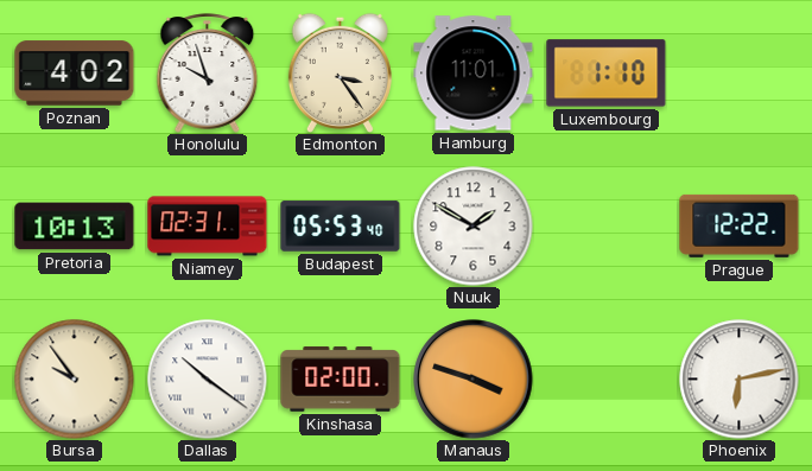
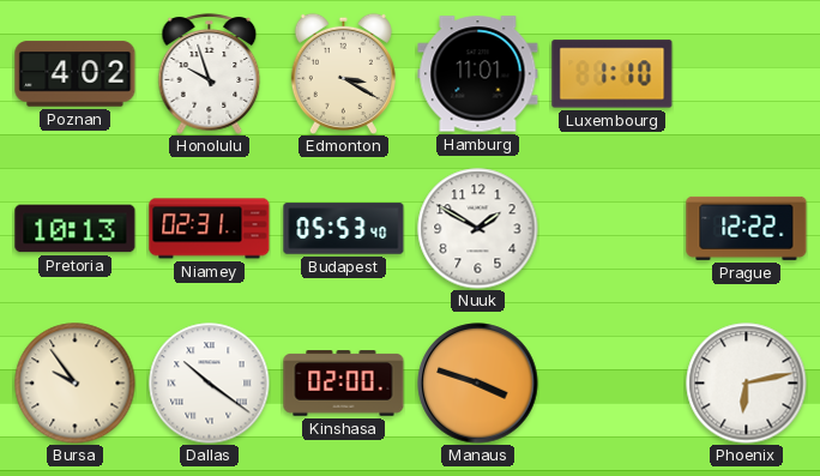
Edmonton: 3:24 -> 3:20
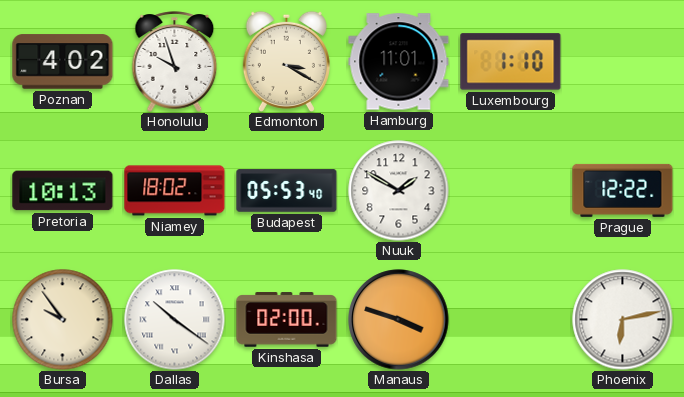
Niamey: 02:31 -> 18:02
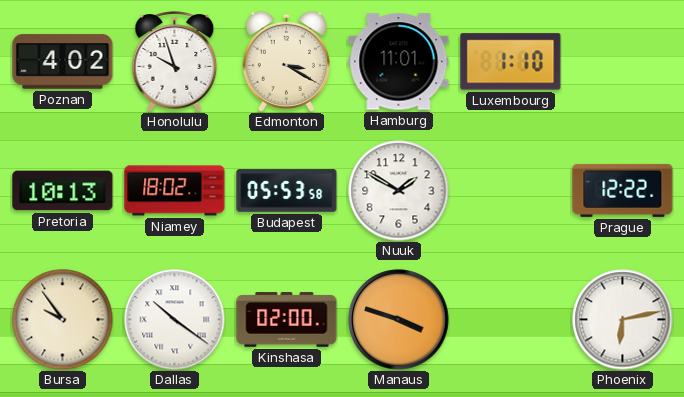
Budapest: 05:53:40 -> 05:53:58
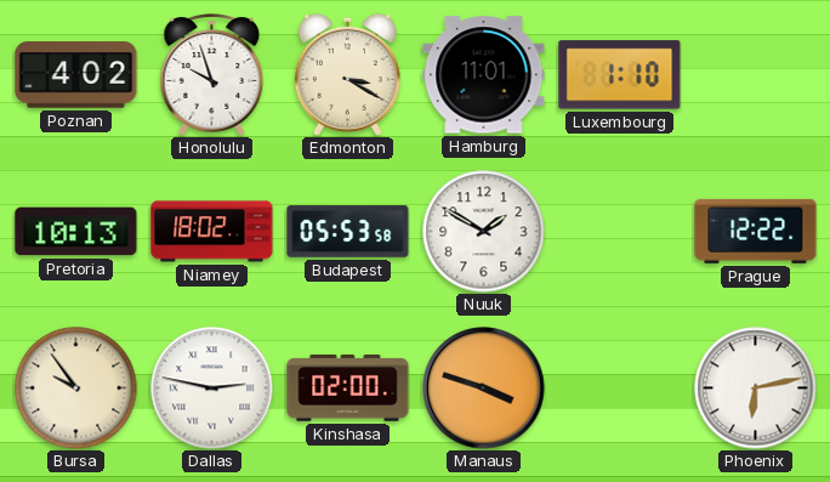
Dallas: 10:21 -> 2:47
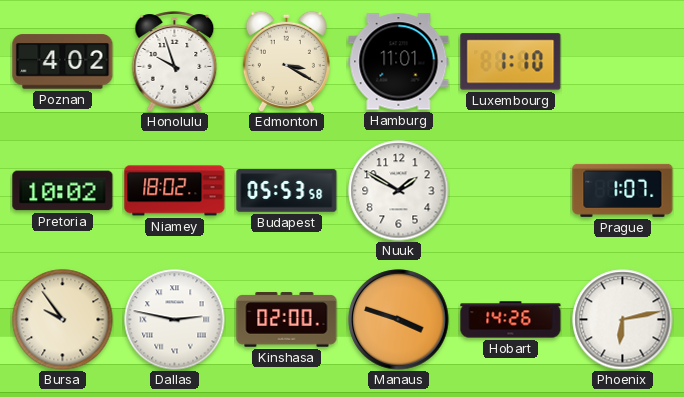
Pretoria: 10:13 -> 10:02
Prague: 12:22 -> 1:07
Hobart: none -> 14:26
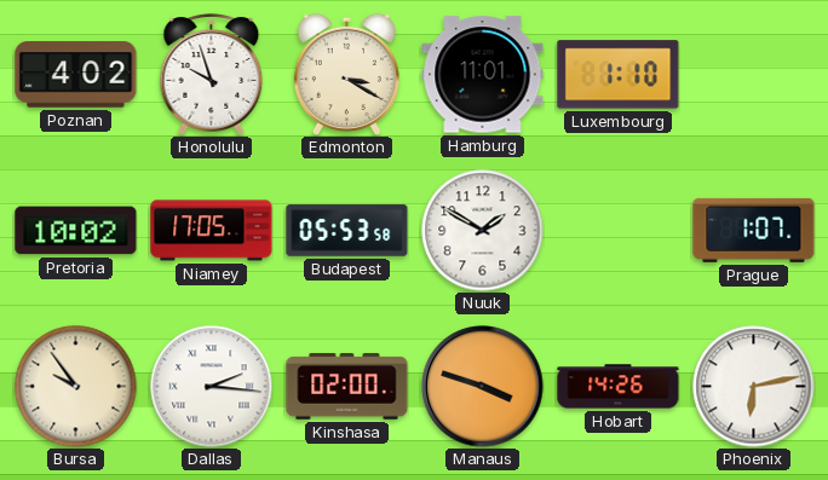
Niamey: 18:02 -> 17:05
Dallas: 2:47 -> 2:16
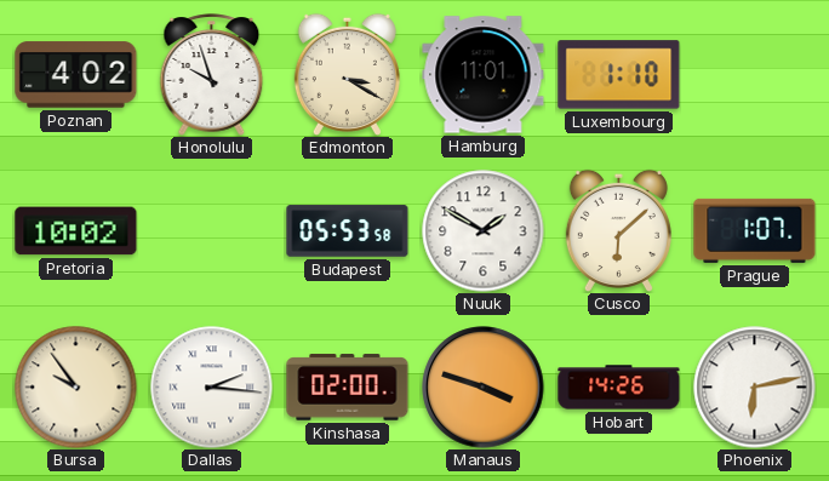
Niamey: 17:05 -> none
Cusco: none -> 6:08
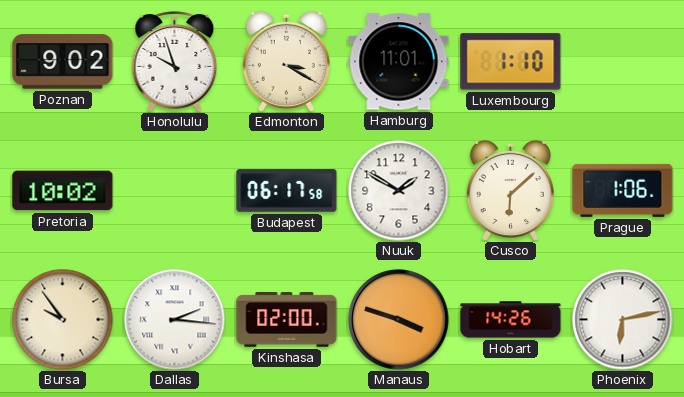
Poznan: 4:02 -> 9:02
Budapest: 05:53 -> 06:17
Prague: 1:07 -> 1:06
